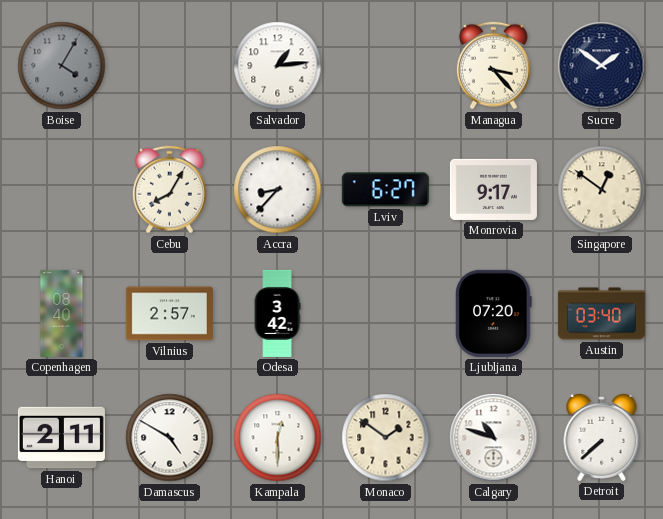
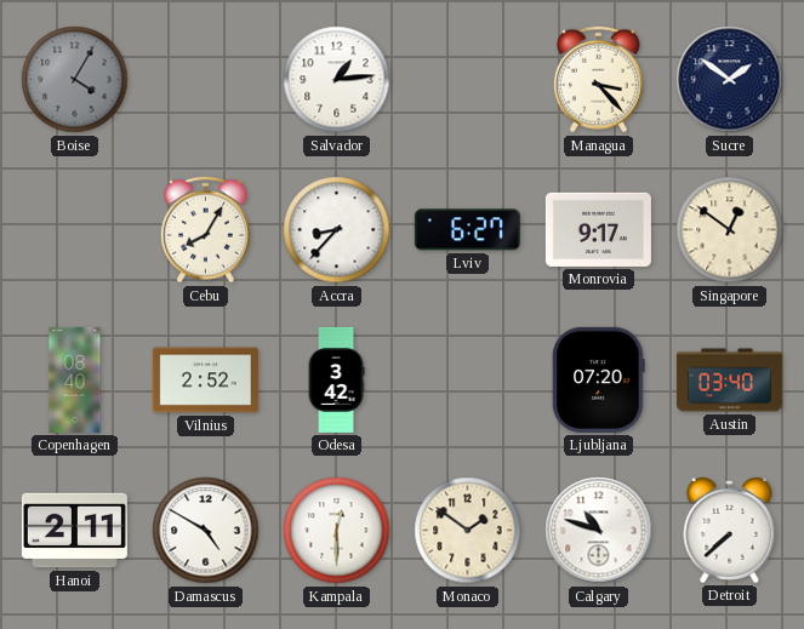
Vilnius: 2:57 -> 2:52
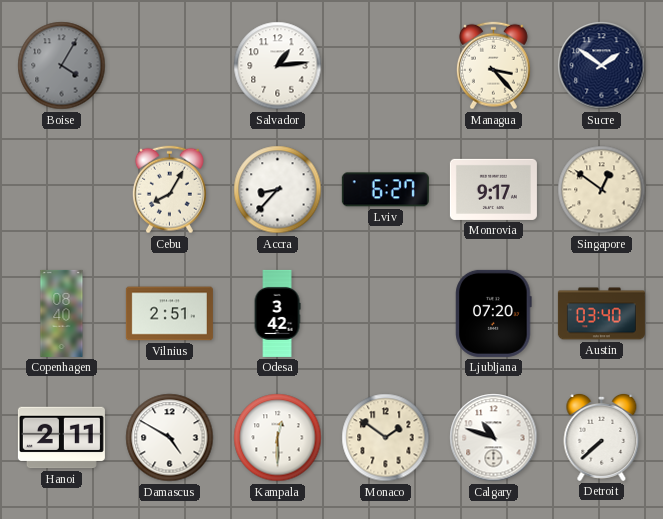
Vilnius: 2:52 -> 2:51
